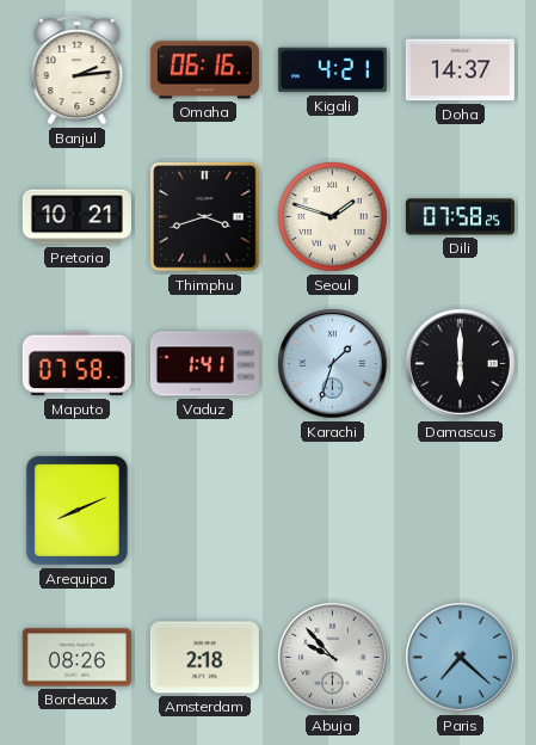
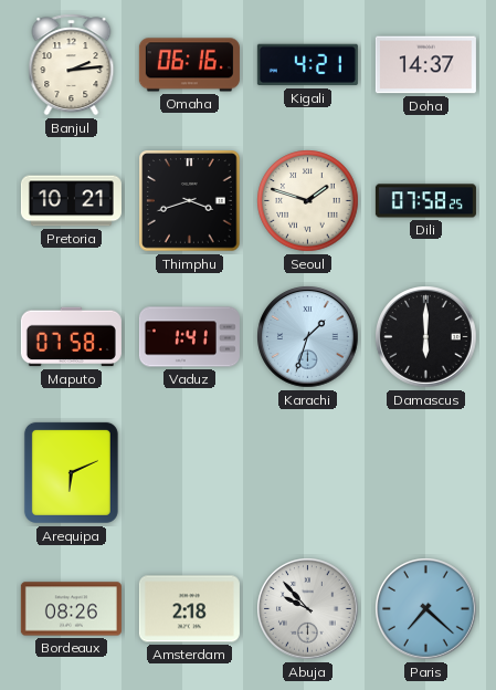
Arequipa: 8:11 -> 6:11
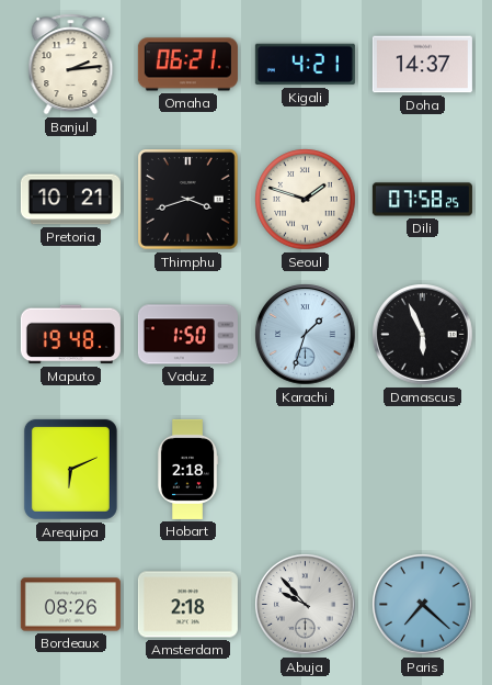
Omaha: 06:16 -> 06:21
Maputo: 07:58 -> 19:48
Vaduz: 1:41 -> 1:50
Damascus: 6:00 -> 5:56
Hobart: none -> 2:18
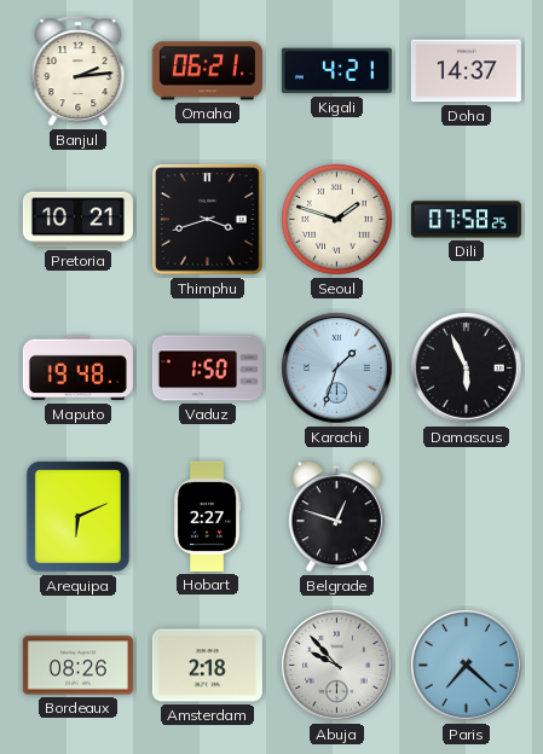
Hobart: 2:18 -> 2:27
Belgrade: none -> 12:48
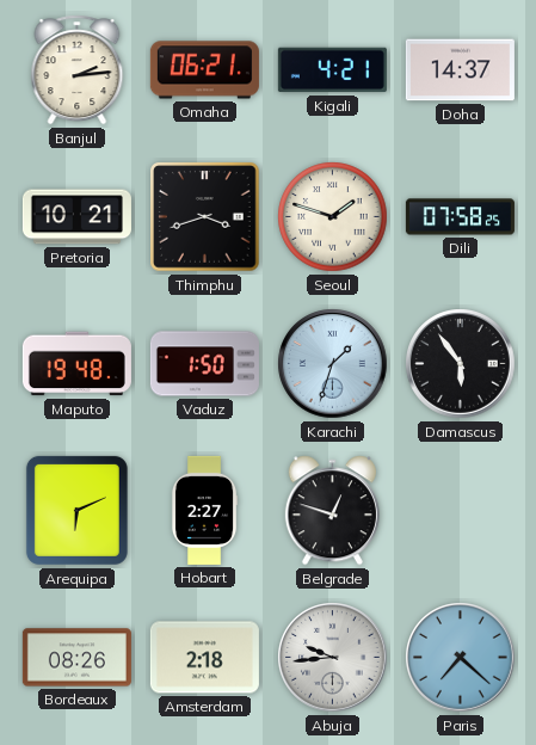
Damascus: 5:56 -> 5:54
Abuja: 9:53 -> 9:44
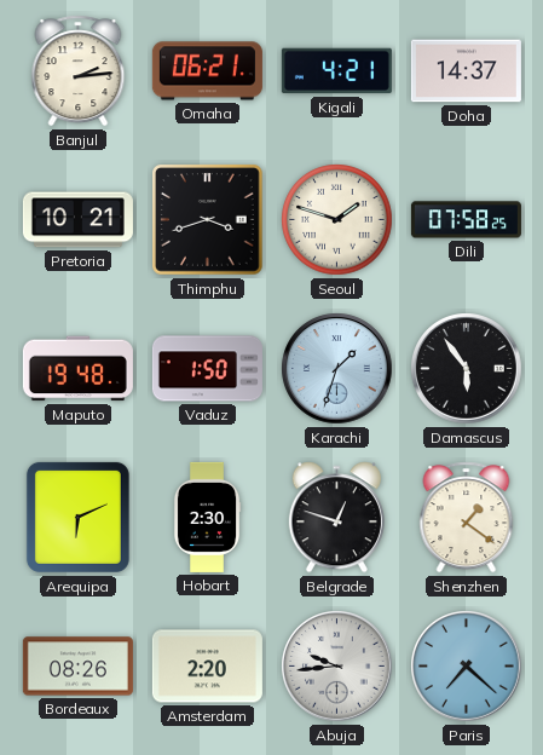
Hobart: 2:27 -> 2:30
Shenzhen: none -> 1:21
Amsterdam: 2:18 -> 2:20
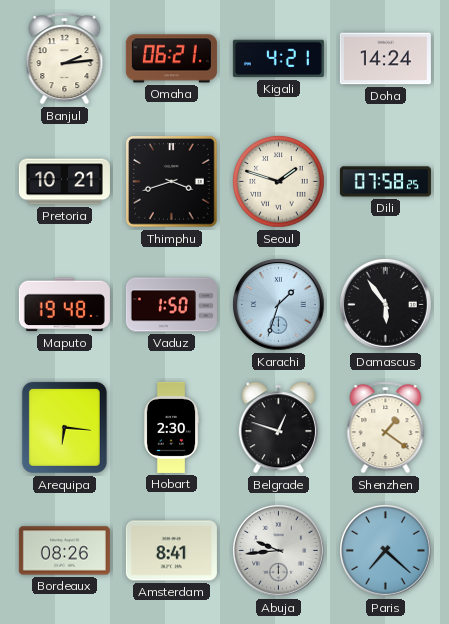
Doha: 14:37 -> 14:24
Arequipa: 6:11 -> 6:16
Amsterdam: 2:20 -> 8:41
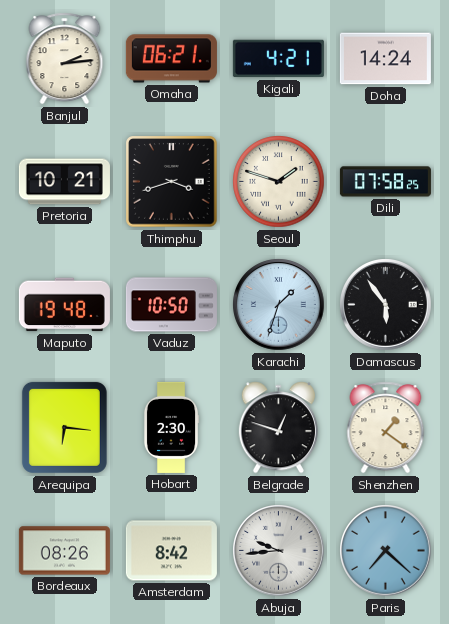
Vaduz: 1:50 -> 10:50
Amsterdam: 8:41 -> 8:42
